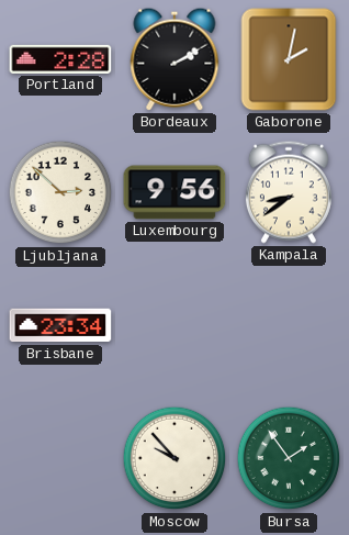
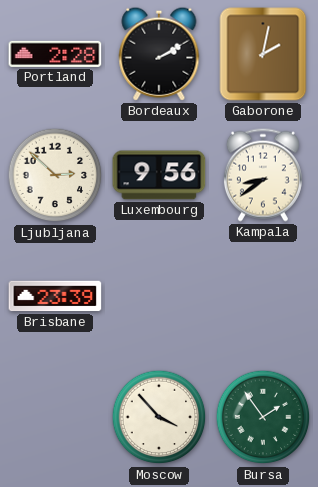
Brisbane: 23:34 -> 23:39
Moscow: 9:53 -> 3:53
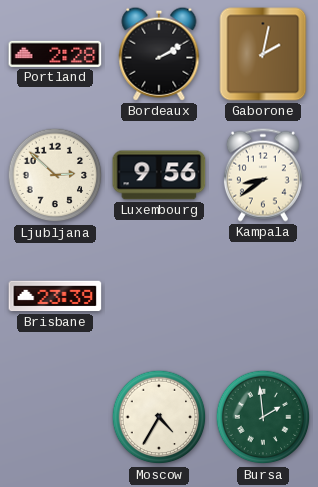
Moscow: 3:53 -> 4:35
Bursa: 1:54 -> 1:59
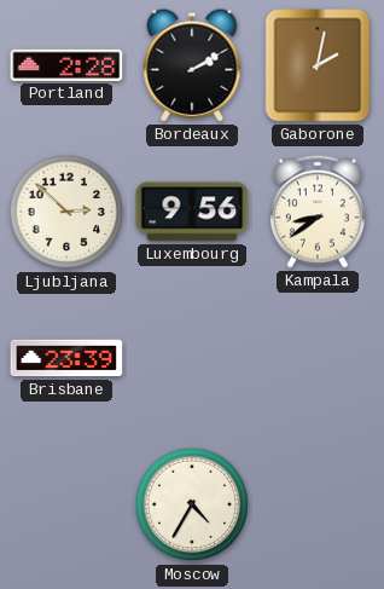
Bursa: 1:59 -> none
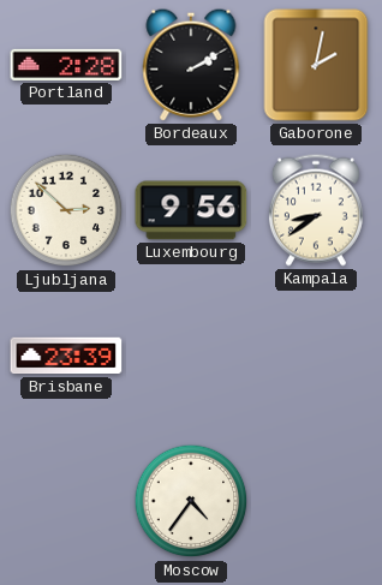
Moscow: 4:35 -> 4:36
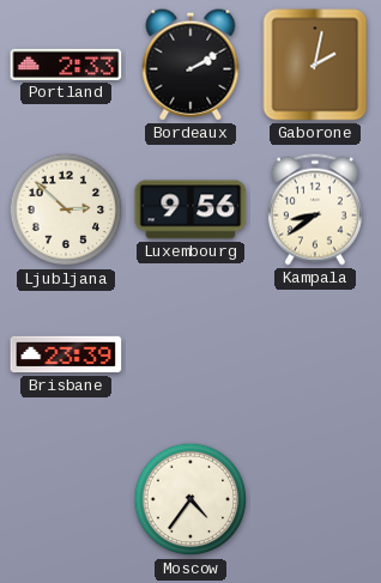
Portland: 2:28 -> 2:33
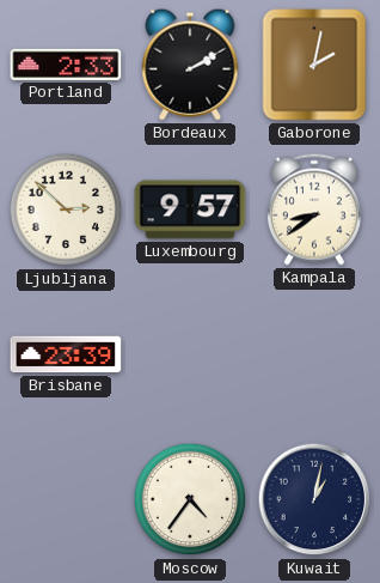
Luxembourg: 9:56 -> 9:57
Kuwait: none -> 1:02
